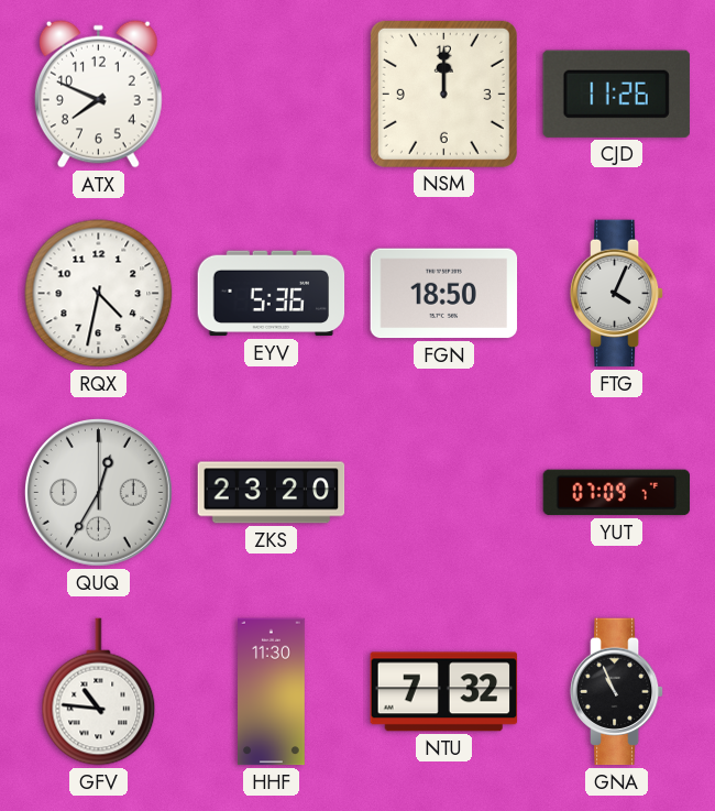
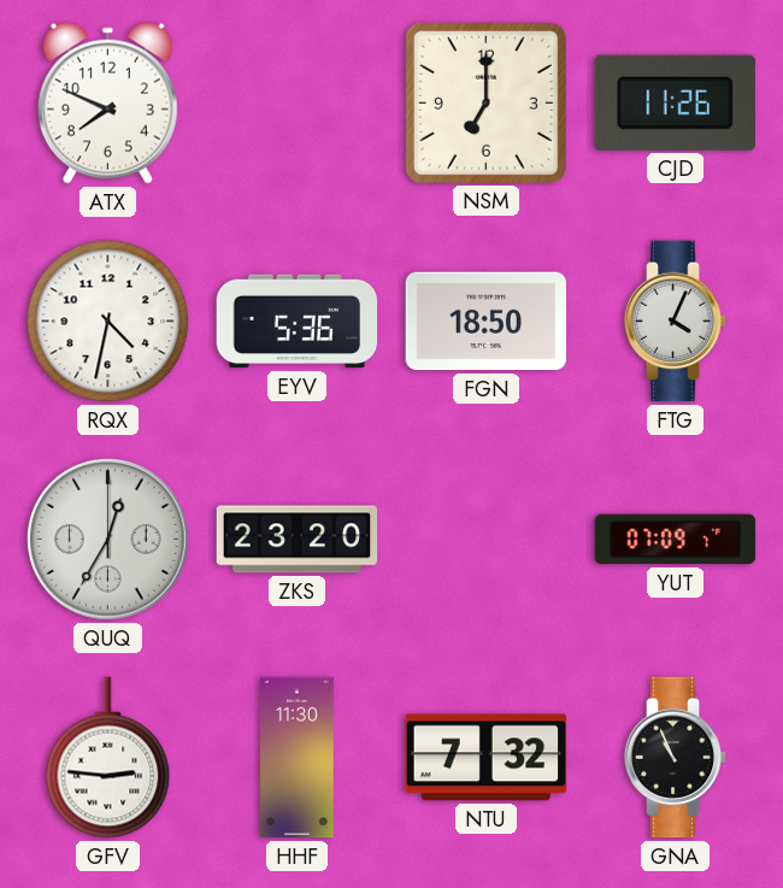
NSM: 12:00 -> 7:00
GFV: 10:46 -> 2:46
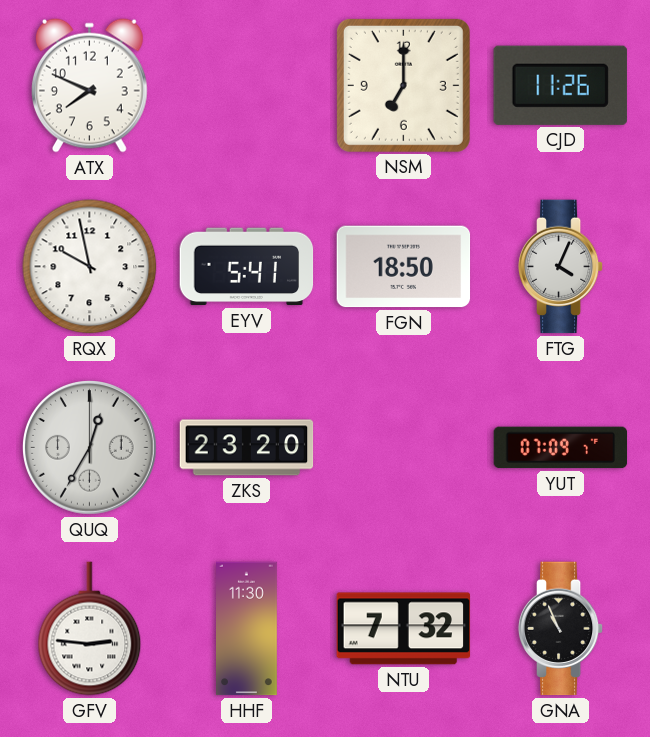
RQX: 4:32 -> 9:58
EYV: 5:36 -> 5:41
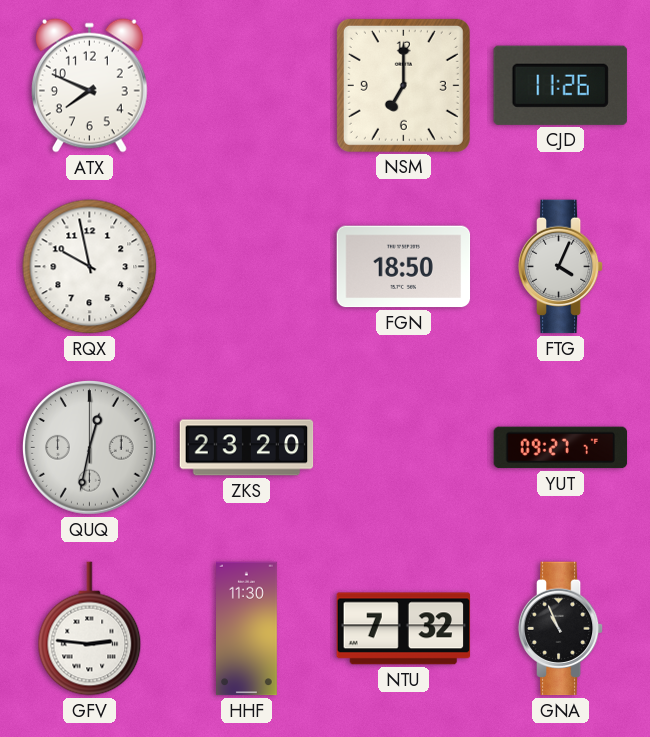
EYV: 5:41 -> none
QUQ: 12:35 -> 12:32
YUT: 07:09 -> 09:27
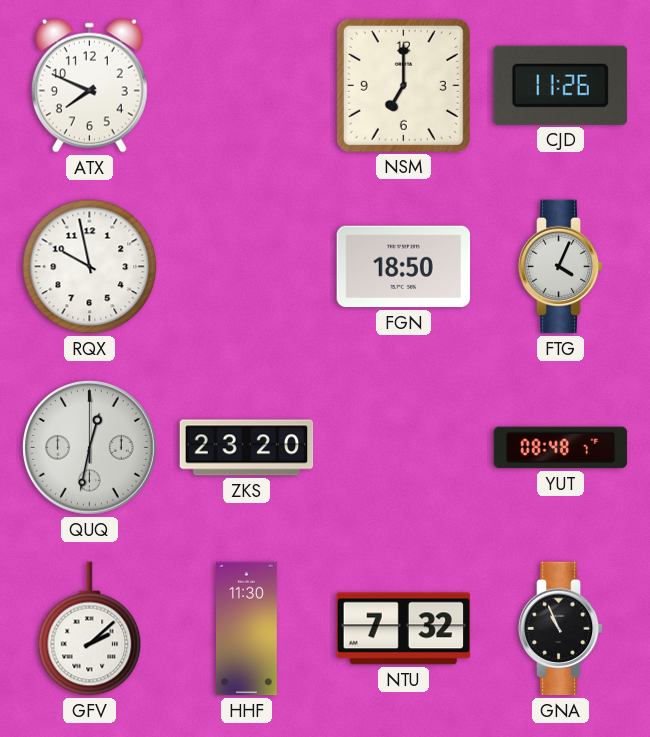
YUT: 09:27 -> 08:48
GFV: 2:46 -> 2:08
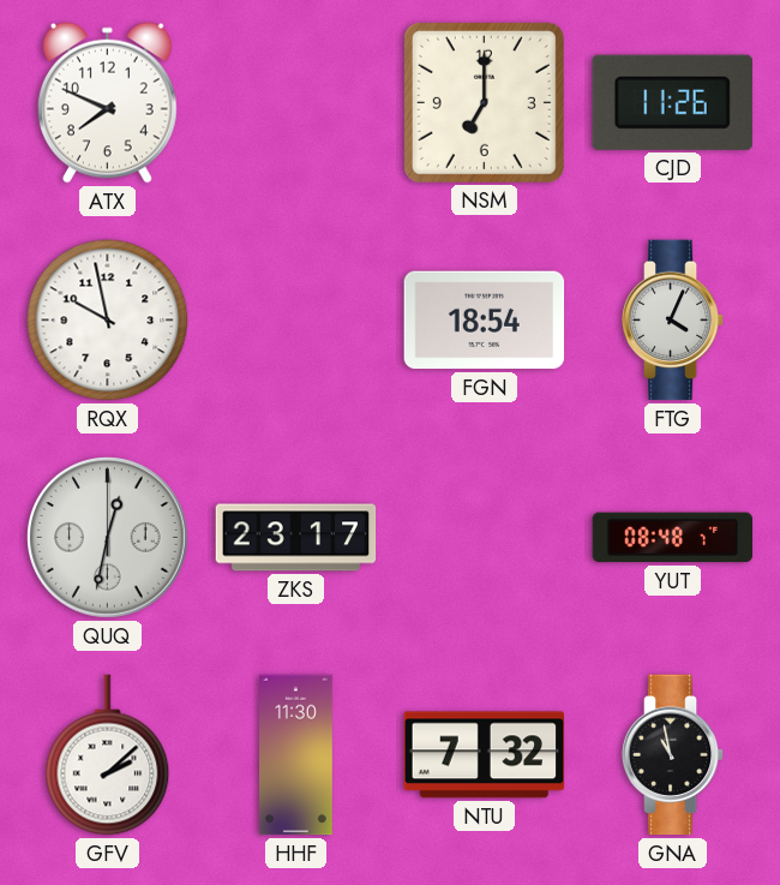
FGN: 18:50 -> 18:54
ZKS: 23:20 -> 23:17
GNA: 10:56 -> 10:58
